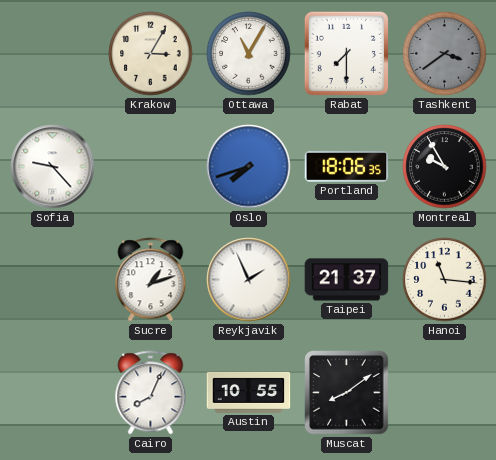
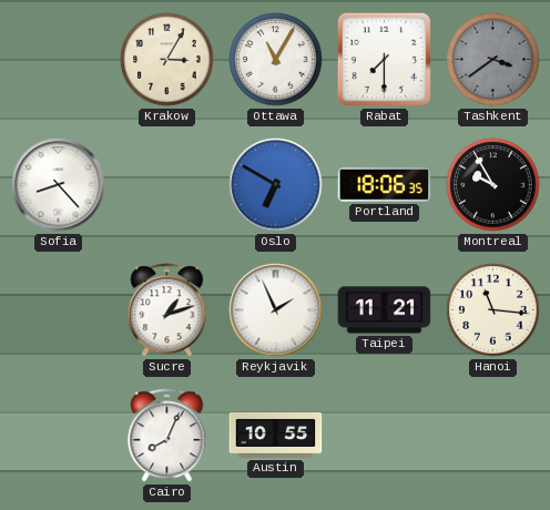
Sofia: 9:23 -> 8:23
Oslo: 7:42 -> 6:50
Taipei: 21:37 -> 11:21
Muscat: 8:09 -> none
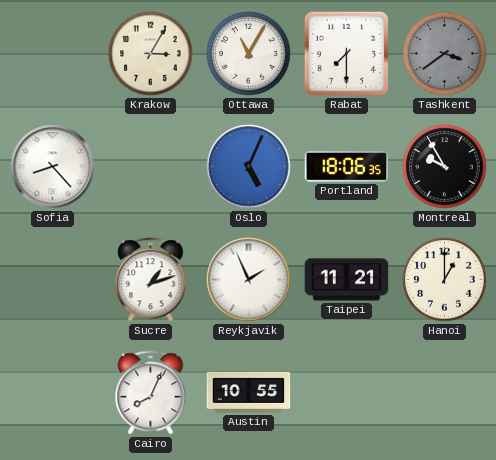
Oslo: 6:50 -> 5:04
Hanoi: 11:16 -> 1:00
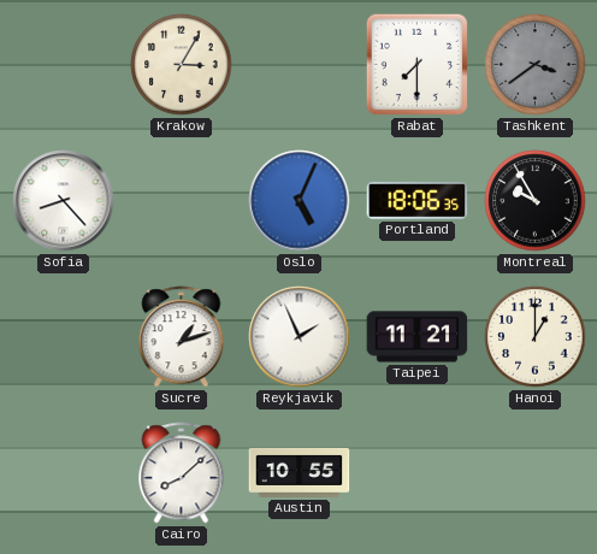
Ottawa: 11:05 -> none
Cairo: 8:04 -> 8:08
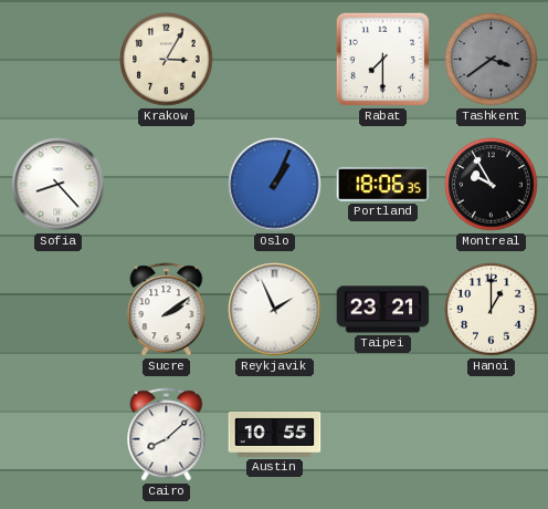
Oslo: 5:04 -> 1:04
Sucre: 1:12 -> 2:09
Taipei: 11:21 -> 23:21
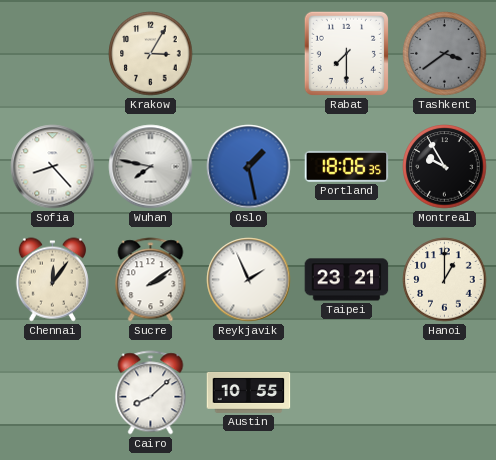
Wuhan: none -> 7:47
Oslo: 1:04 -> 1:28
Chennai: none -> 12:06
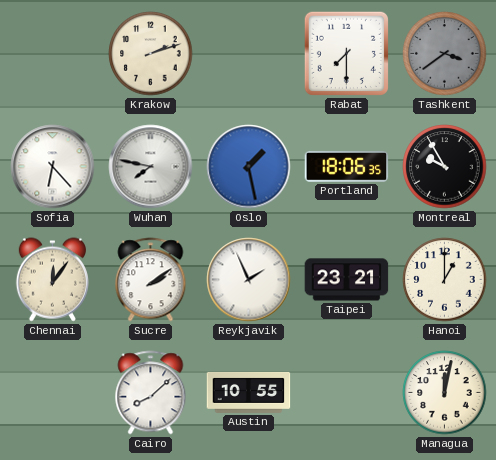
Krakow: 3:05 -> 2:12
Sofia: 8:23 -> 6:23
Managua: none -> 12:02
